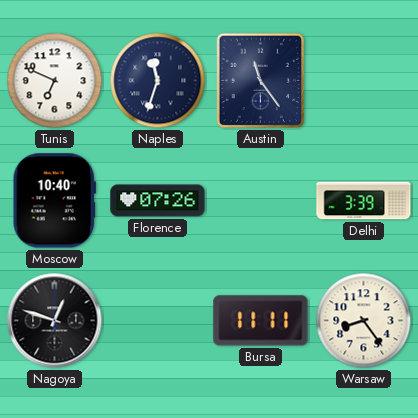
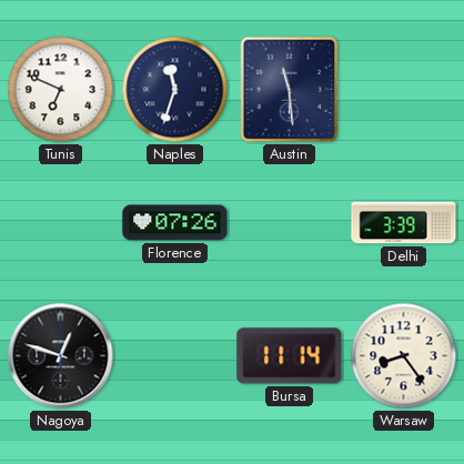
Austin: 11:24 -> 11:29
Moscow: 10:40 -> none
Bursa: 11:11 -> 11:14
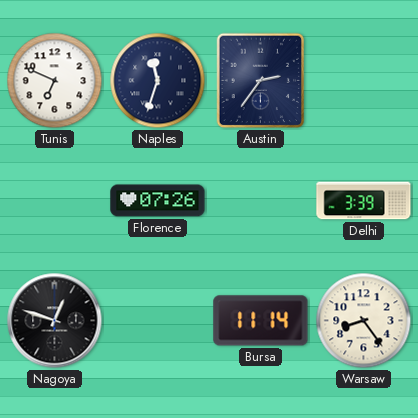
Austin: 11:29 -> 2:36
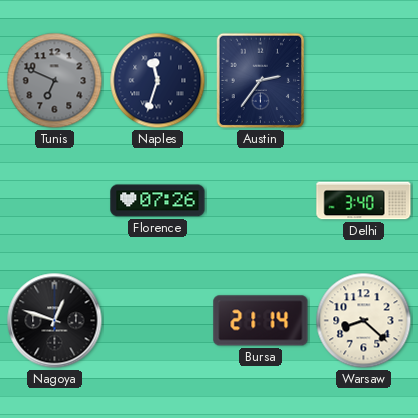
Tunis dial: white -> grey
Delhi: 3:39 -> 3:40
Bursa: 11:14 -> 21:14
Warsaw: 8:24 -> 8:22
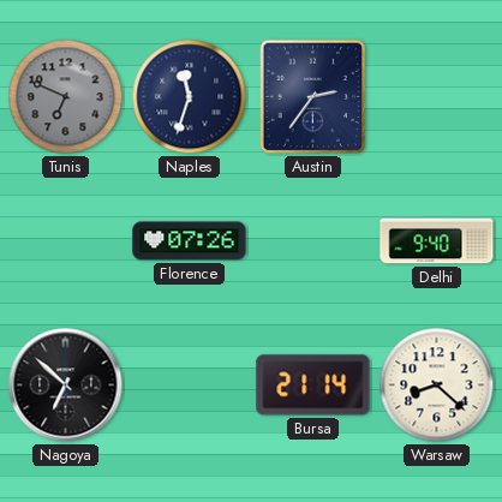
Delhi: 3:40 -> 9:40
Nagoya: 12:48 -> 6:52
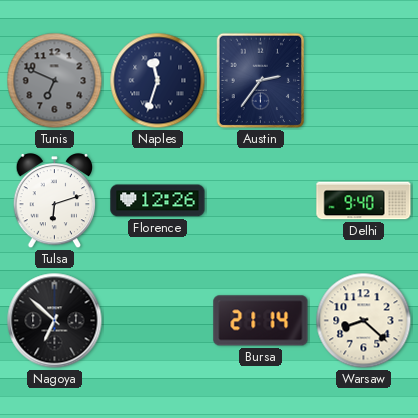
Tulsa: none -> 6:12
Florence: 07:26 -> 12:26
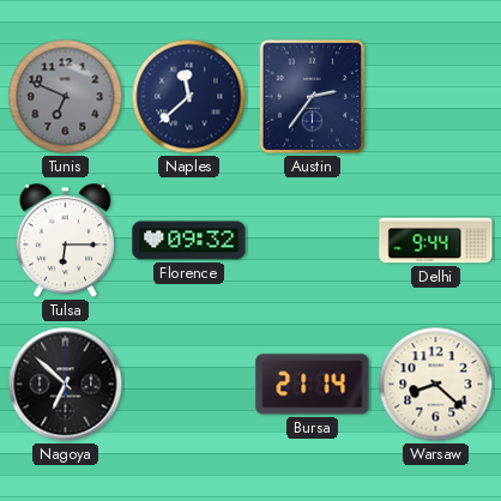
Naples: 11:33 -> 11:38
Tulsa: 6:12 -> 6:15
Florence: 12:26 -> 09:32
Delhi: 9:40 -> 9:44
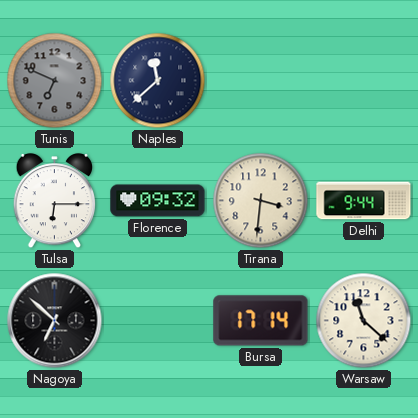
Austin: 2:36 -> none
Tirana: none -> 3:31
Bursa: 21:14 -> 17:14
Warsaw: 8:22 -> 11:22
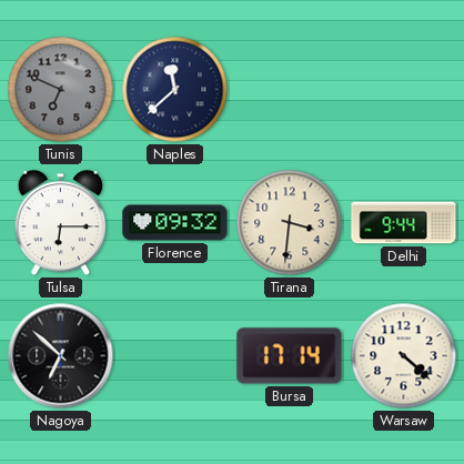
Warsaw: 11:22 -> 4:22
